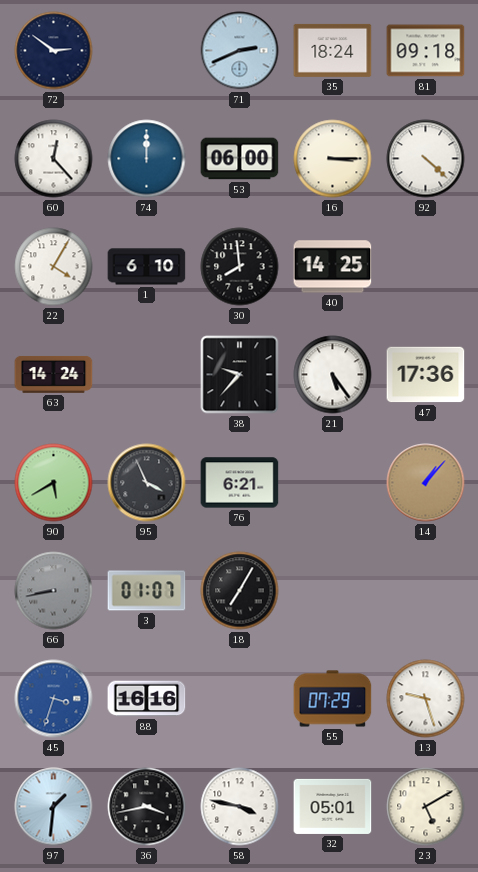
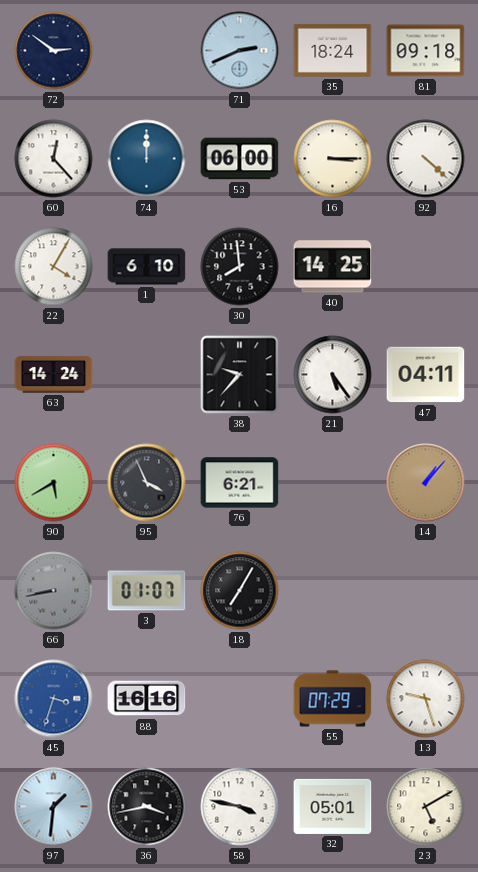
47: 17:36 -> 04:11
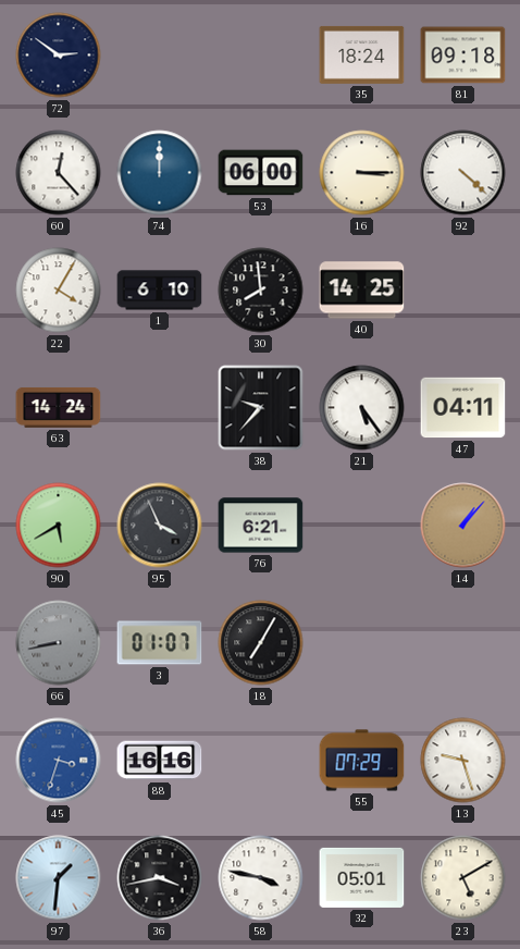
71: 2:41 -> none
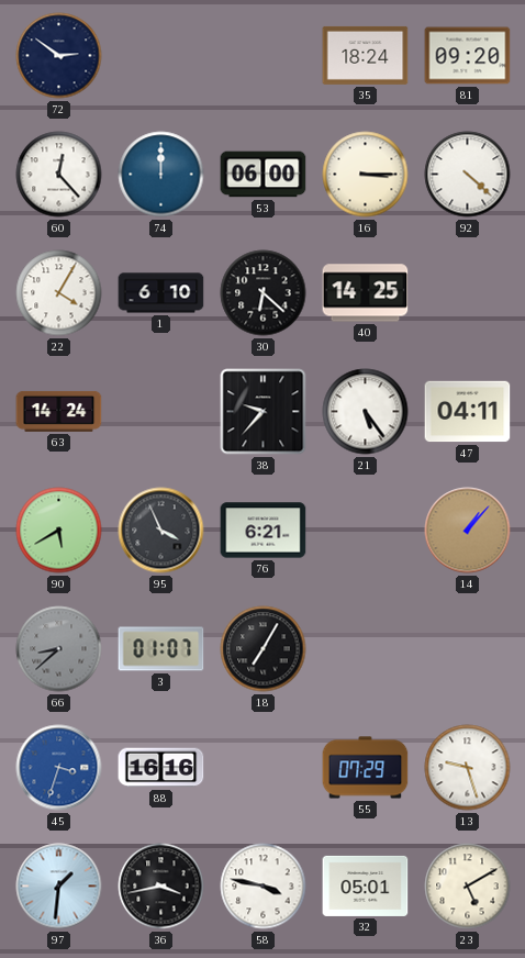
81: 09:18 -> 09:20
30: 7:59 -> 6:22
66: 8:43 -> 8:38
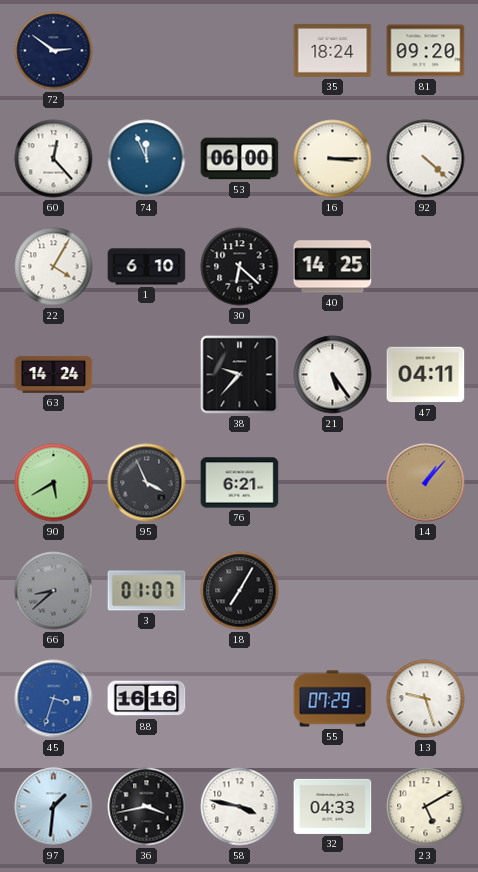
74: 12:00 -> 11:56
32: 05:01 -> 04:33
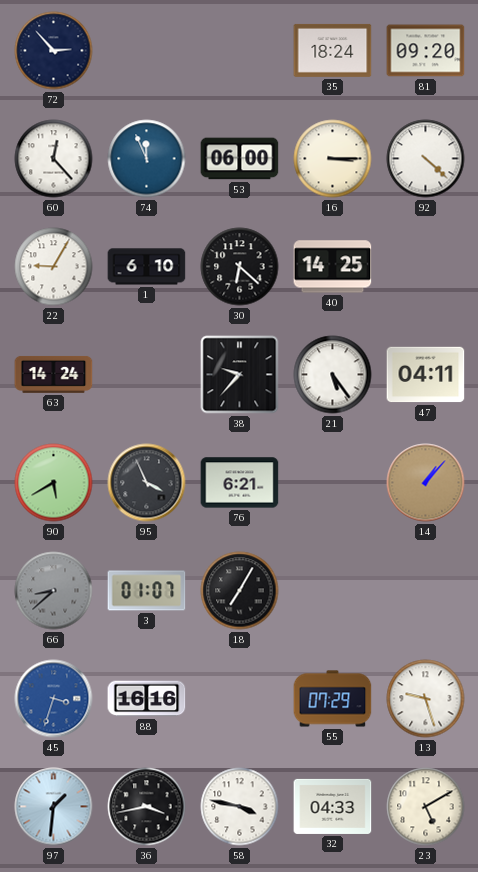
72: 2:51 -> 2:53
22: 4:05 -> 9:05
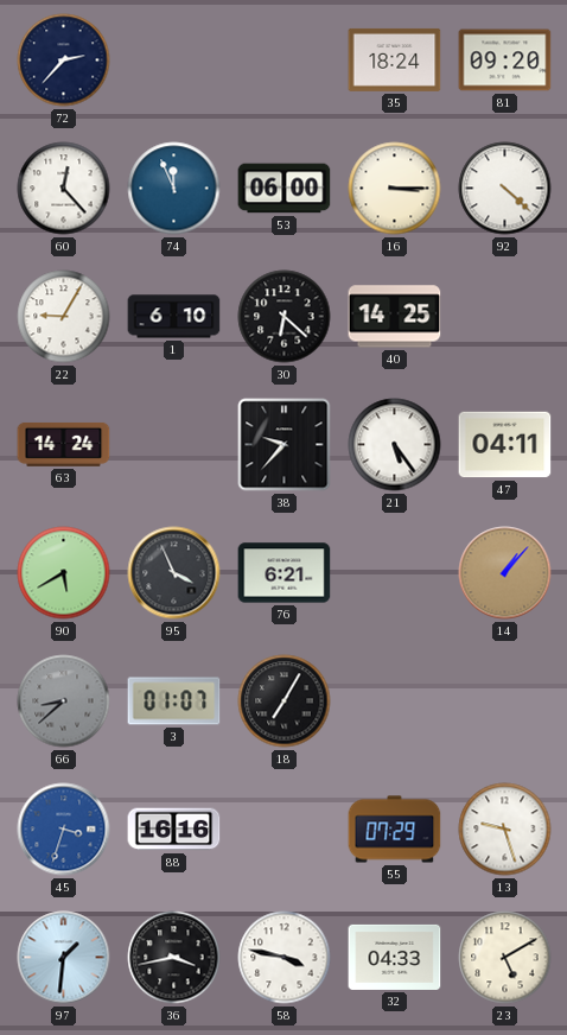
72: 2:53 -> 2:37
